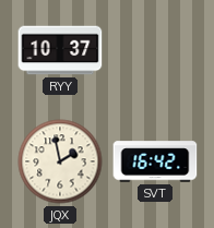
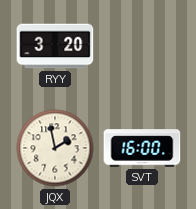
RYY: 10:37 -> 3:20
SVT: 16:42 -> 16:00
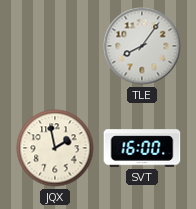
RYY: 3:20 -> none
TLE: none -> 8:06
